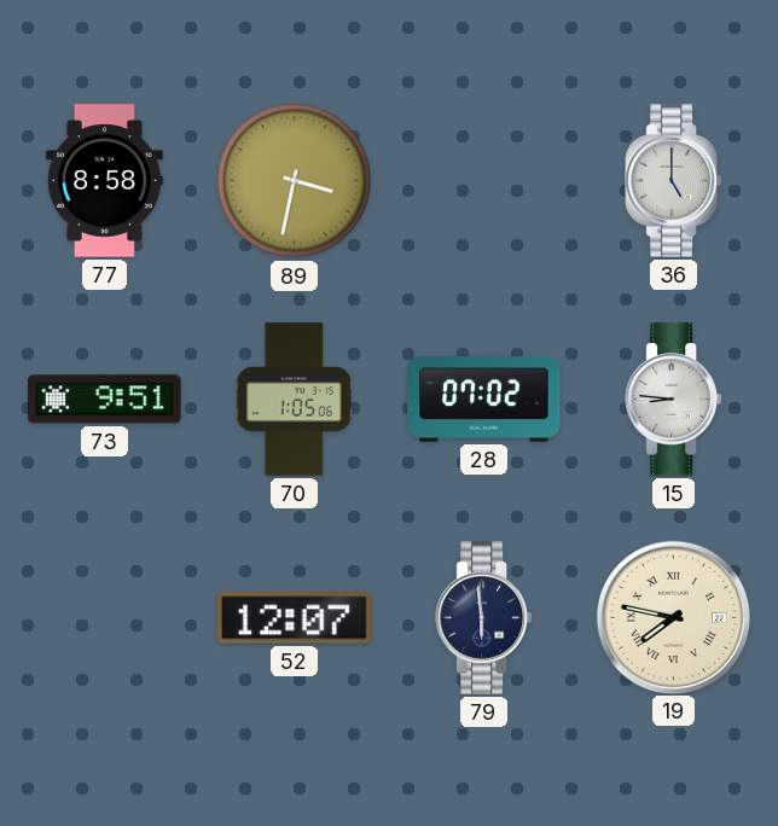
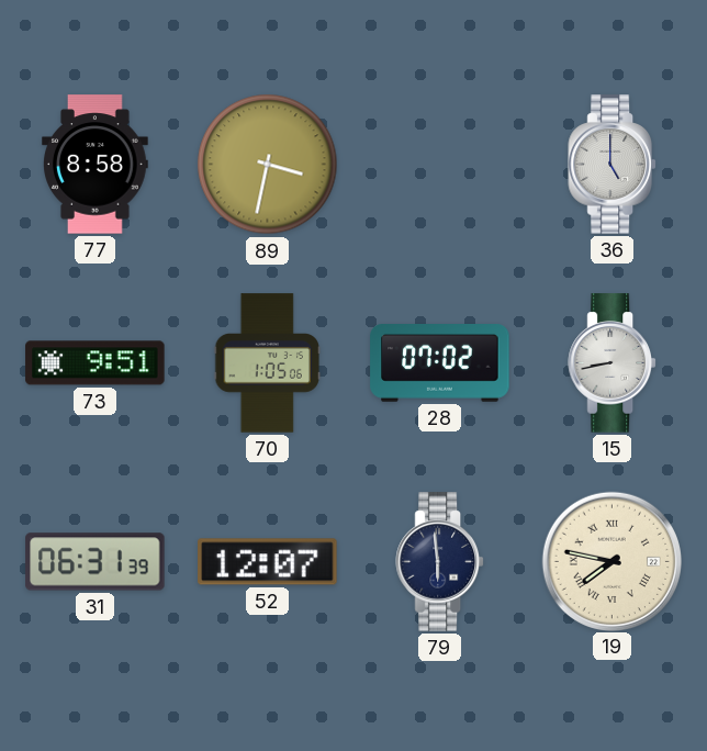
15: 8:46 -> 8:43
31: none -> 06:31
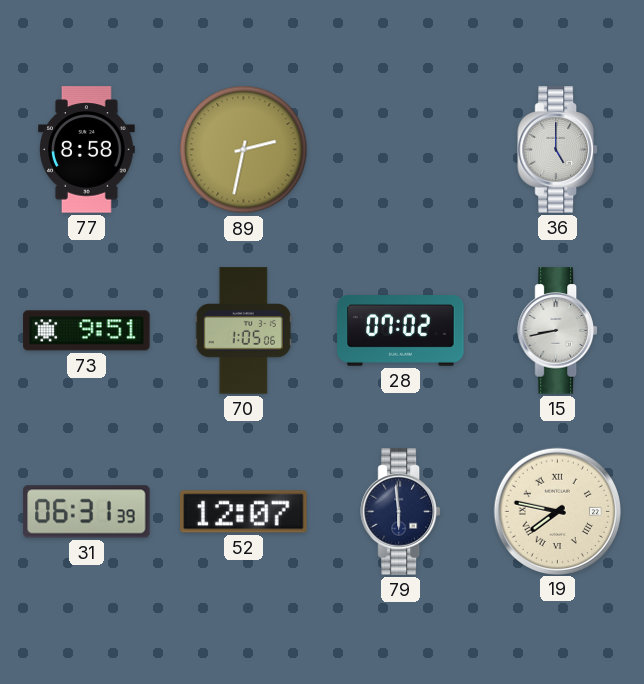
89: 3:32 -> 2:32
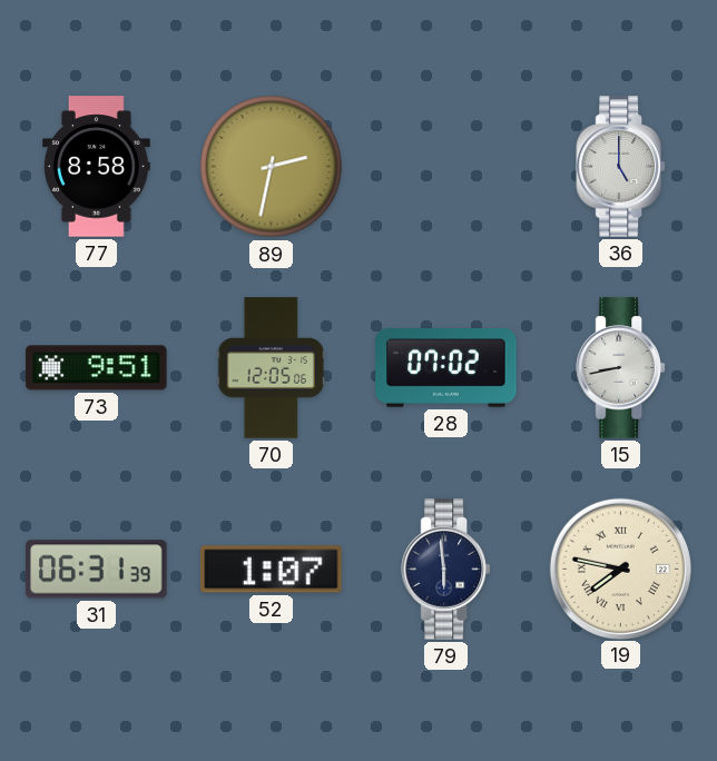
70: 1:05 -> 12:05
52: 12:07 -> 1:07
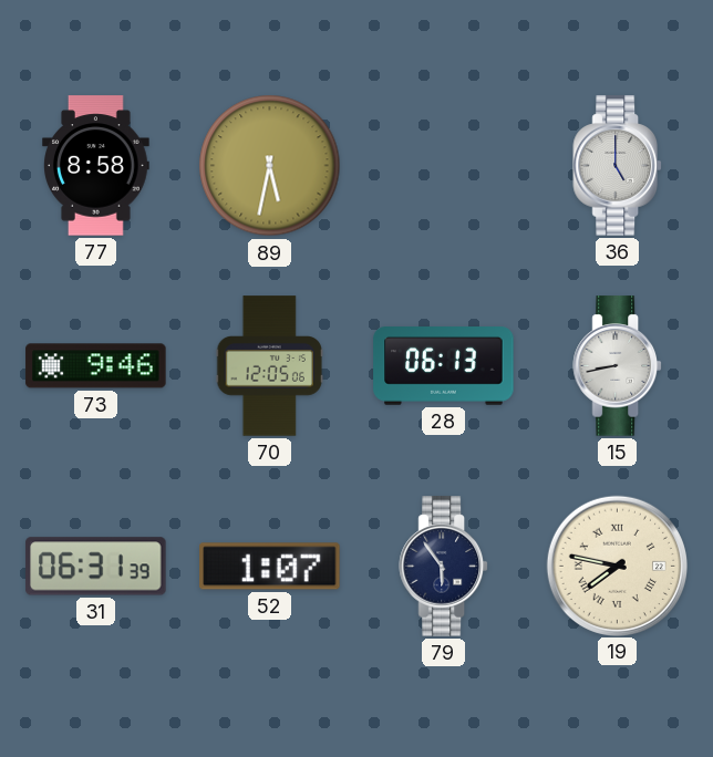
89: 2:32 -> 5:32
73: 9:51 -> 9:46
28: 07:02 -> 06:13
79: 5:59 -> 5:54
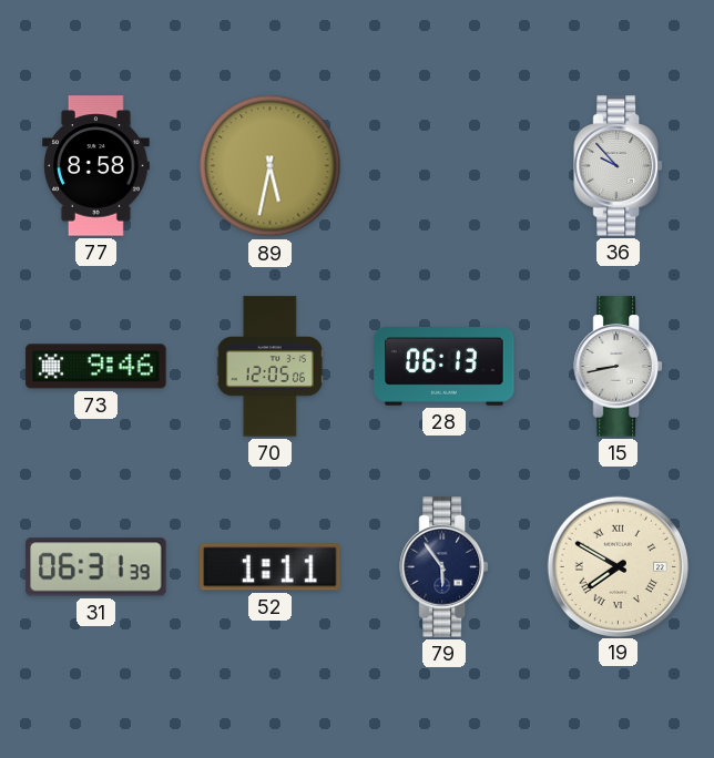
36: 5:00 -> 9:53
52: 1:07 -> 1:11
19: 7:47 -> 7:50
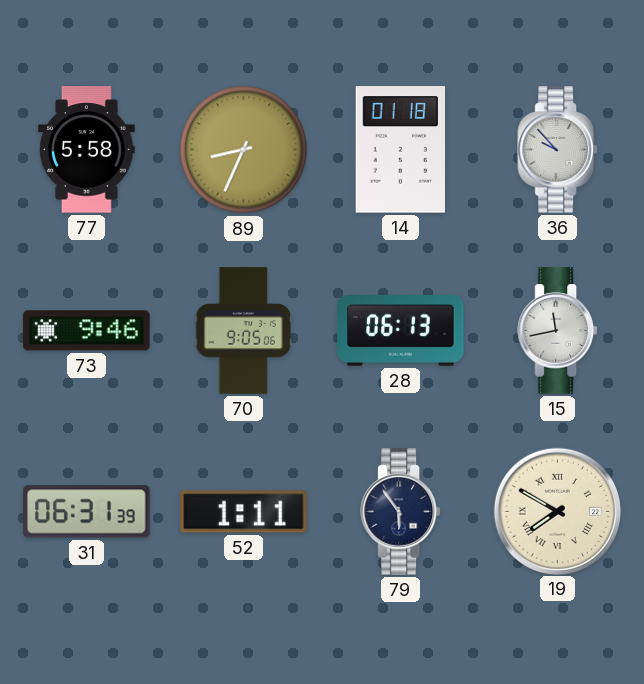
77: 8:58 -> 5:58
89: 5:32 -> 8:34
14: none -> 01:18
70: 12:05 -> 9:05
15: 8:43 -> 11:43
